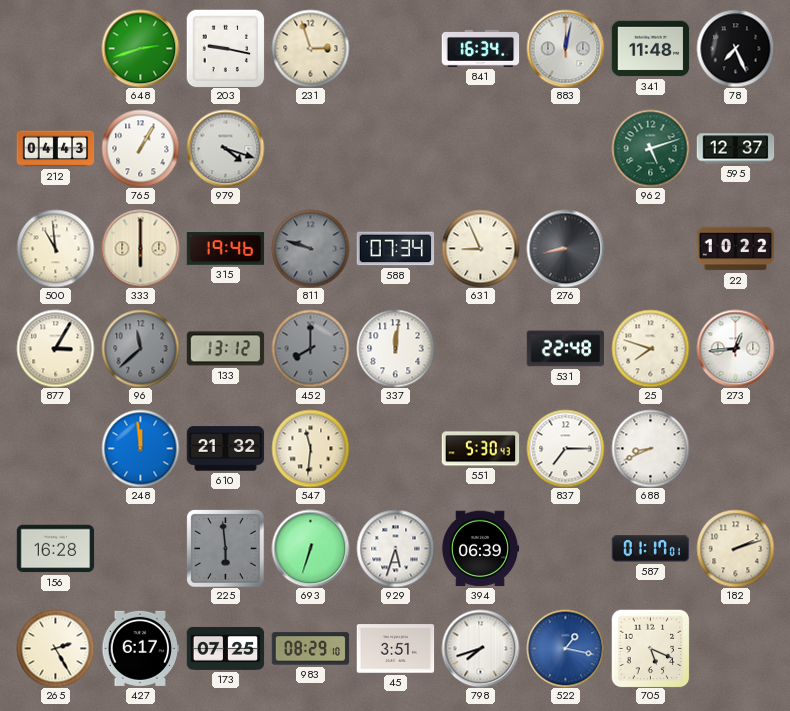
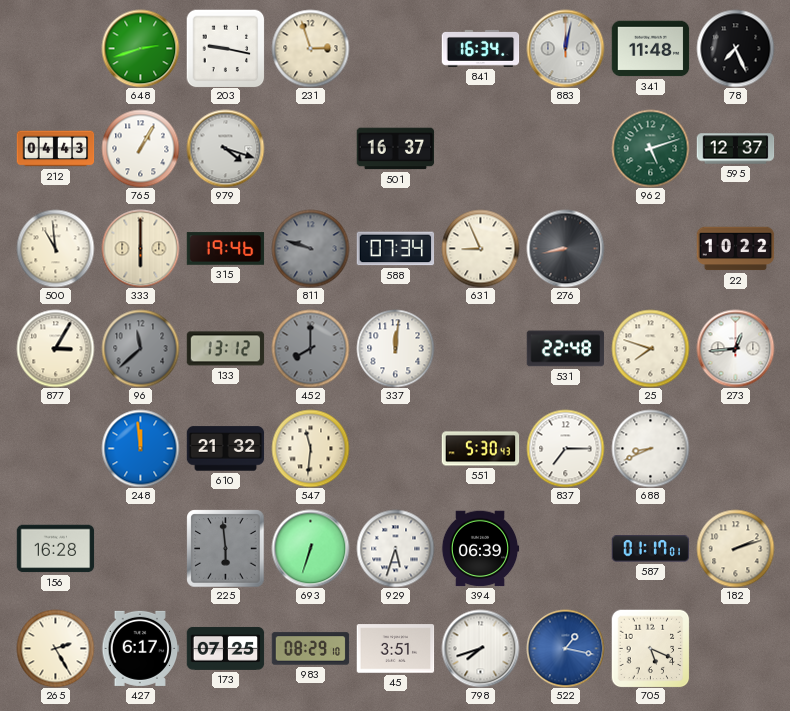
501: none -> 16:37
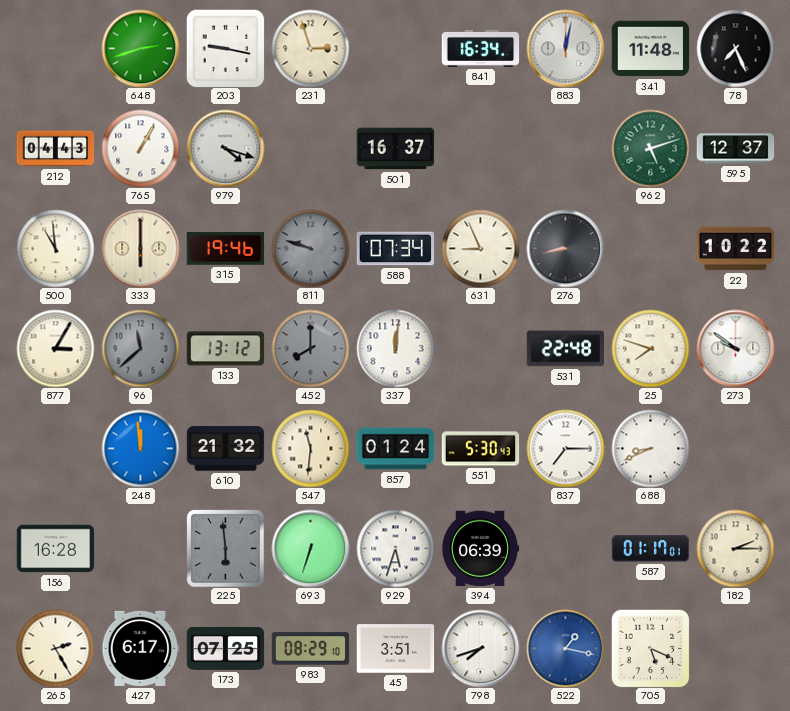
273: 12:44 -> 9:51
857: none -> 01:24
182: 2:12 -> 2:15
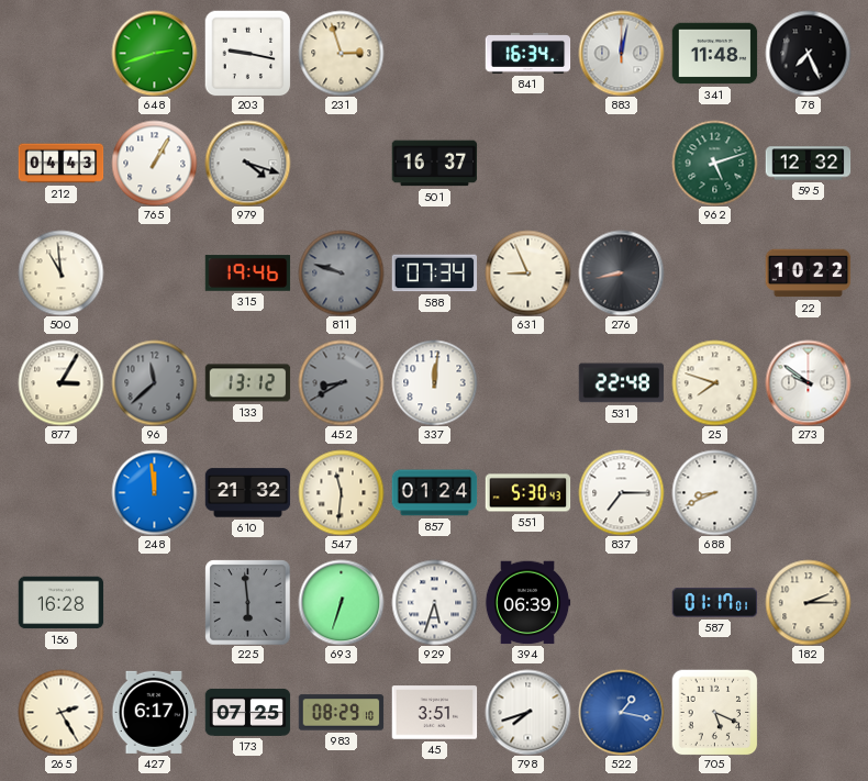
595: 12:37 -> 12:32
333: 6:00 -> none
452: 8:00 -> 8:40
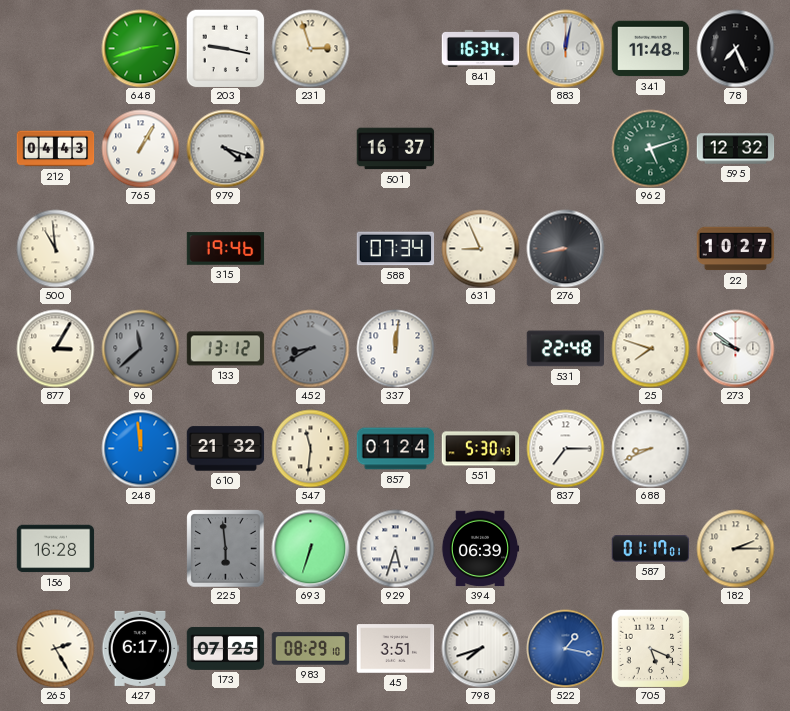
811: 9:48 -> none
22: 10:22 -> 10:27
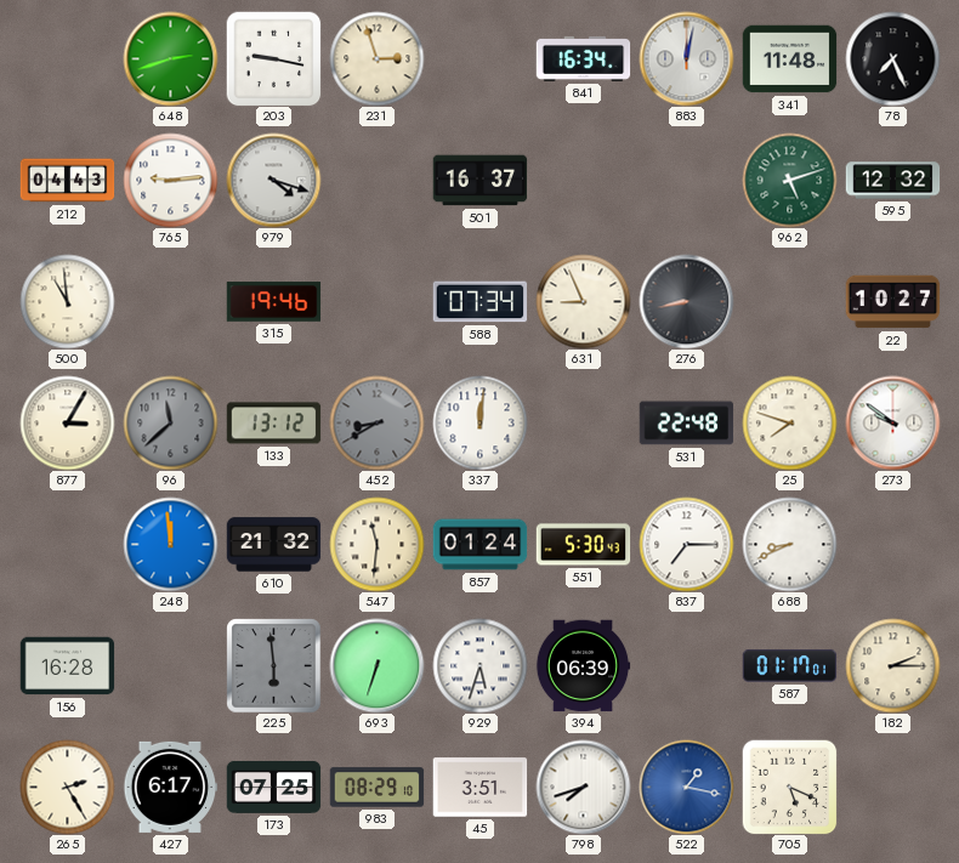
765: 1:05 -> 9:14
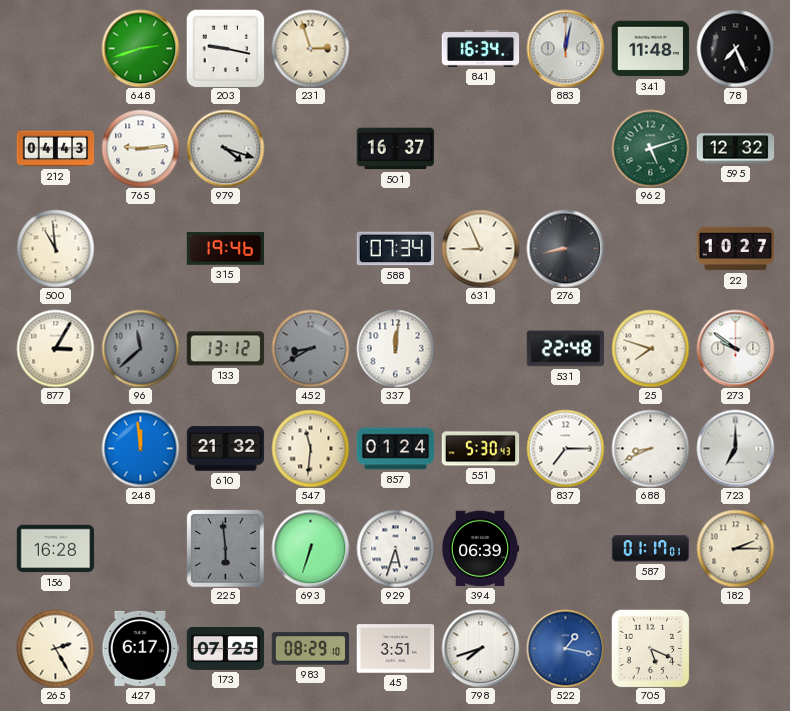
723: none -> 7:00
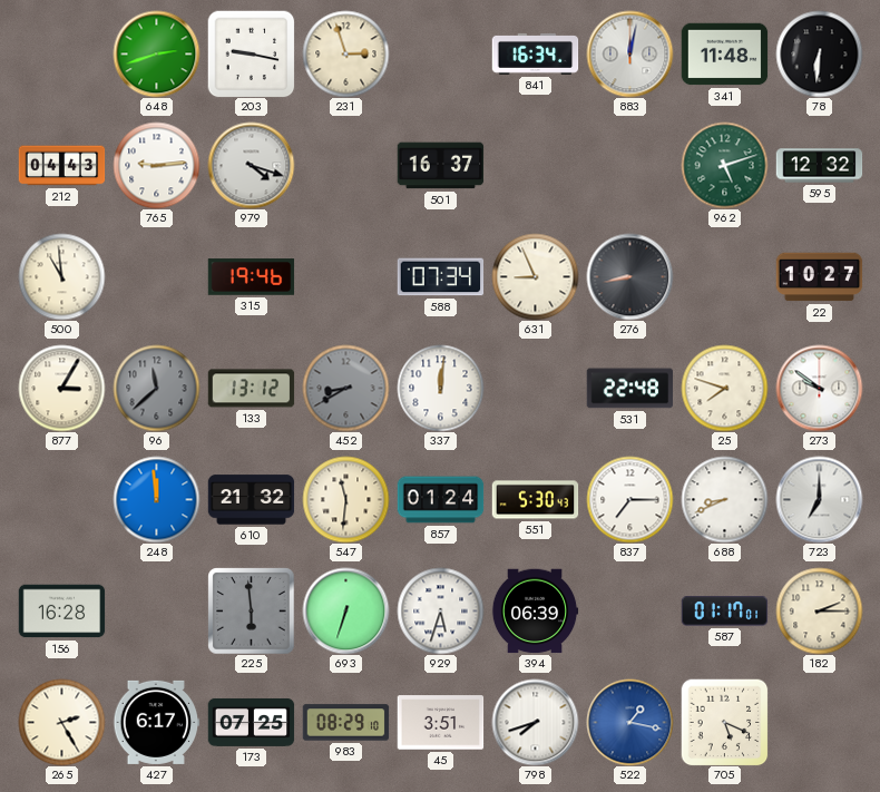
78: 7:26 -> 6:31
